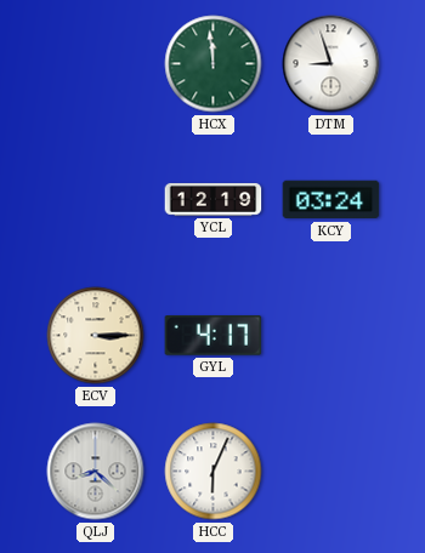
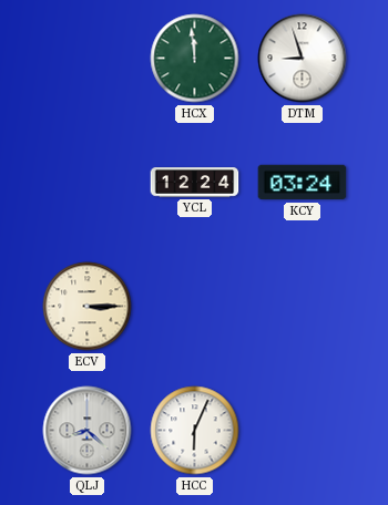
YCL: 12:19 -> 12:24
GYL: 4:17 -> none
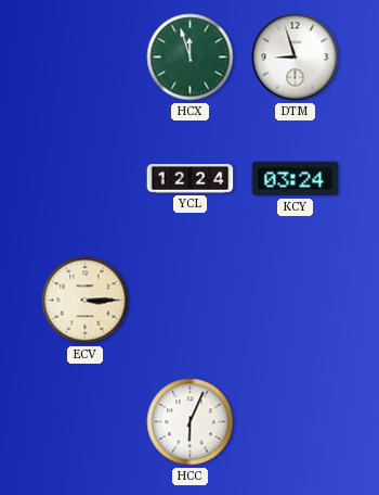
HCX: 11:59 -> 11:57
QLJ: 8:22 -> none
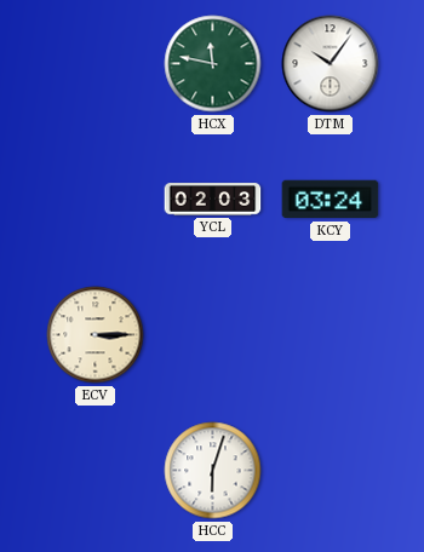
HCX: 11:57 -> 11:47
DTM: 8:57 -> 10:06
YCL: 12:24 -> 02:03
HCC: 6:04 -> 6:03
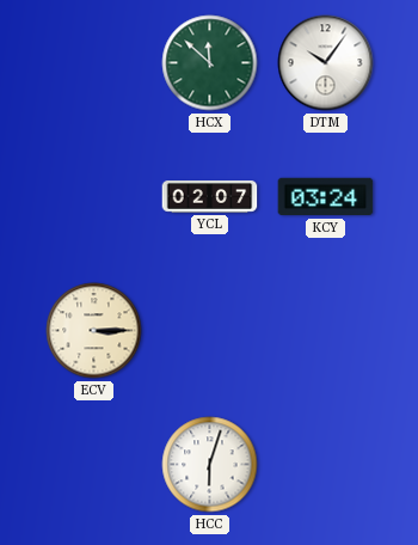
HCX: 11:47 -> 11:52
YCL: 02:03 -> 02:07
